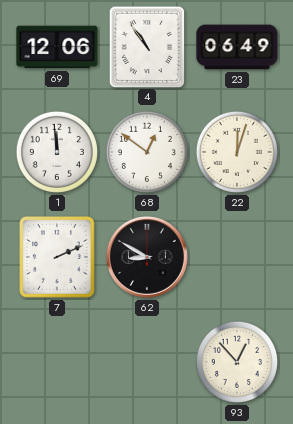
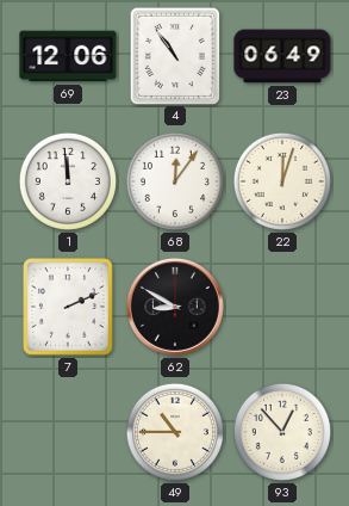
68: 12:51 -> 12:06
49: none -> 10:45
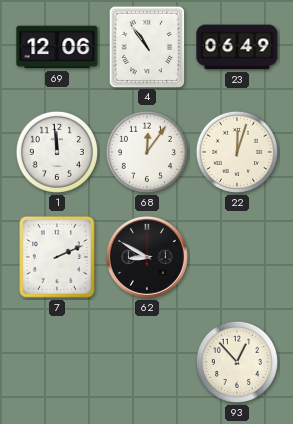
49: 10:45 -> none
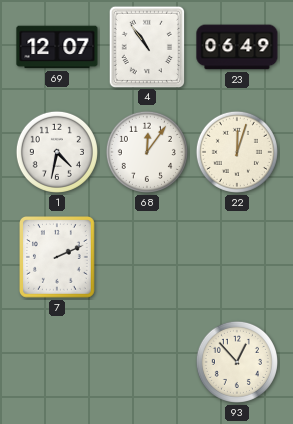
69: 12:06 -> 12:07
1: 11:59 -> 4:32
62: 8:50 -> none
